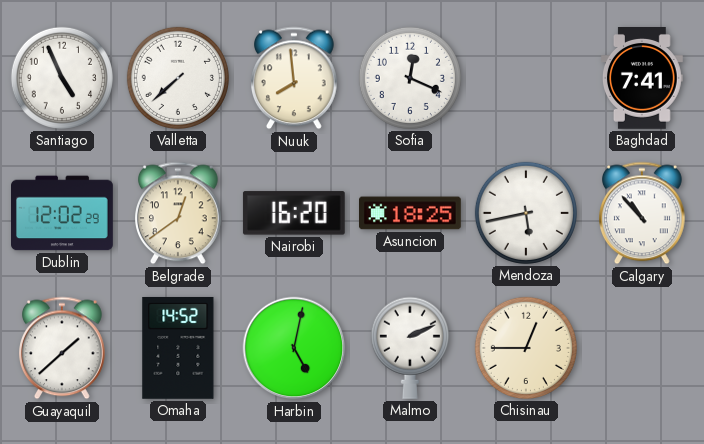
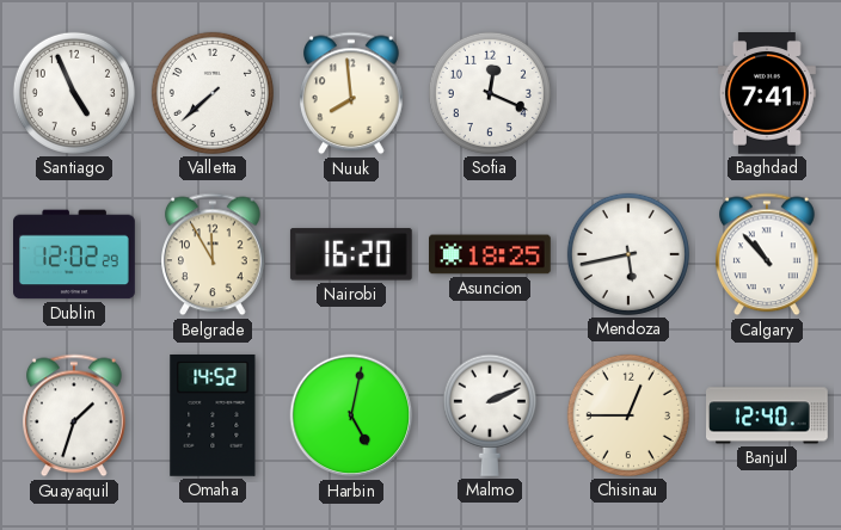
Belgrade: 12:39 -> 11:55
Guayaquil: 1:38 -> 1:33
Banjul: none -> 12:40
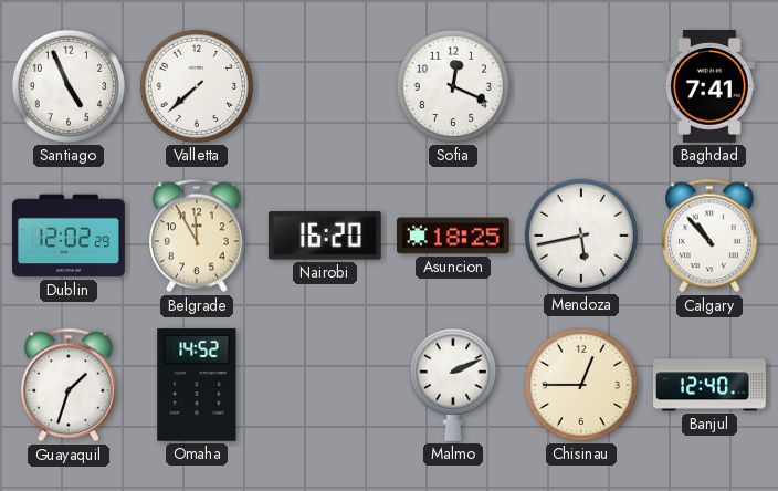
Nuuk: 7:59 -> none
Harbin: 5:02 -> none
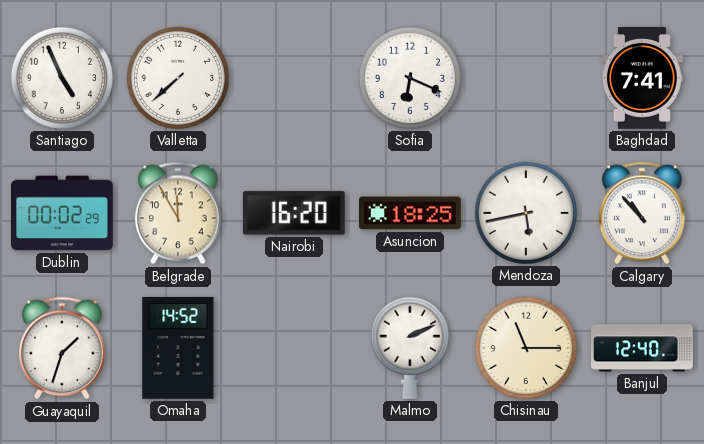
Sofia: 12:19 -> 6:19
Dublin: 12:02 -> 00:02
Chisinau: 12:45 -> 11:15
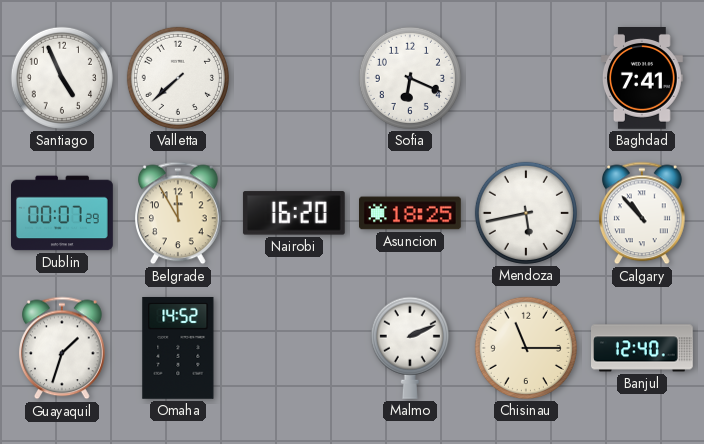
Dublin: 00:02 -> 00:07
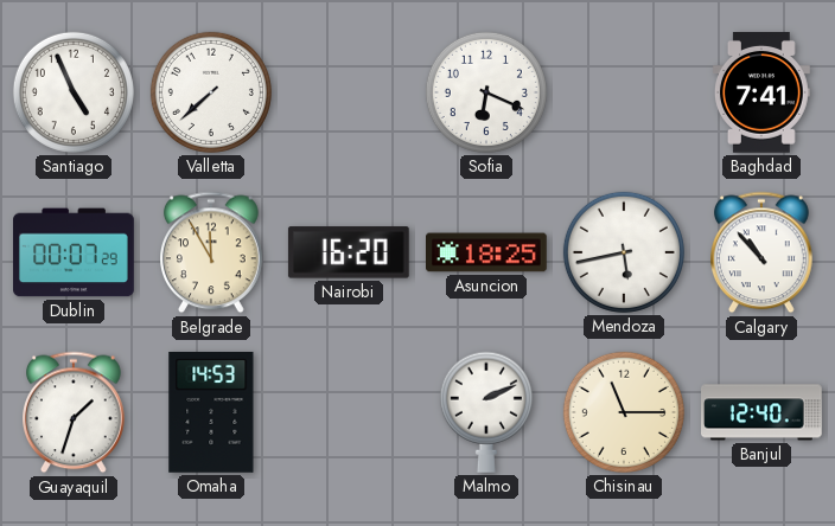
Omaha: 14:52 -> 14:53
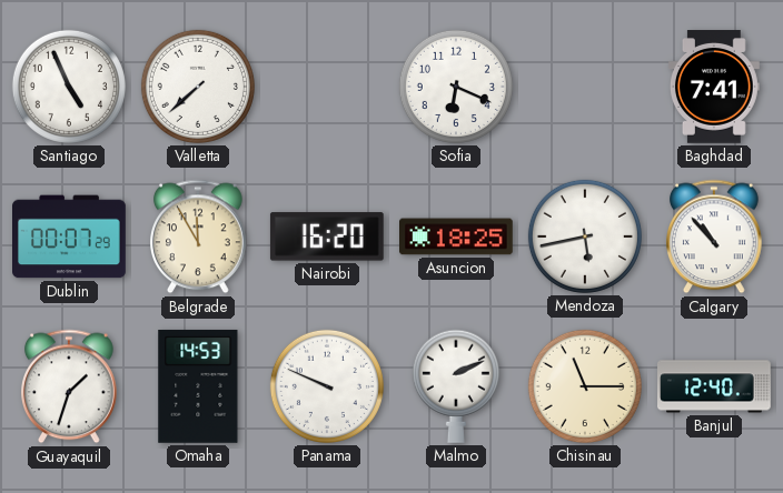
Panama: none -> 9:49
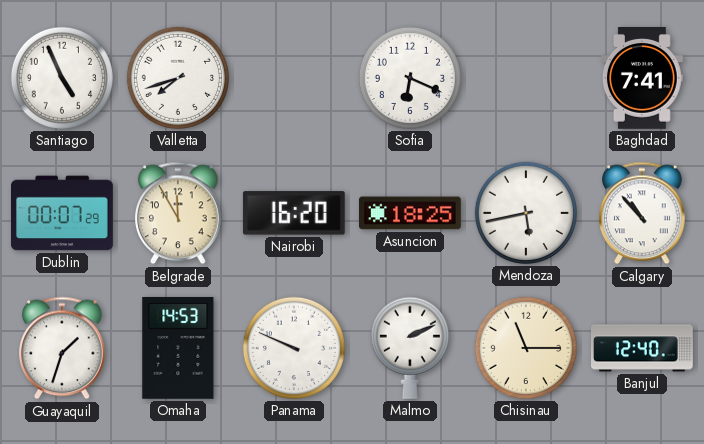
Valletta: 7:38 -> 7:42
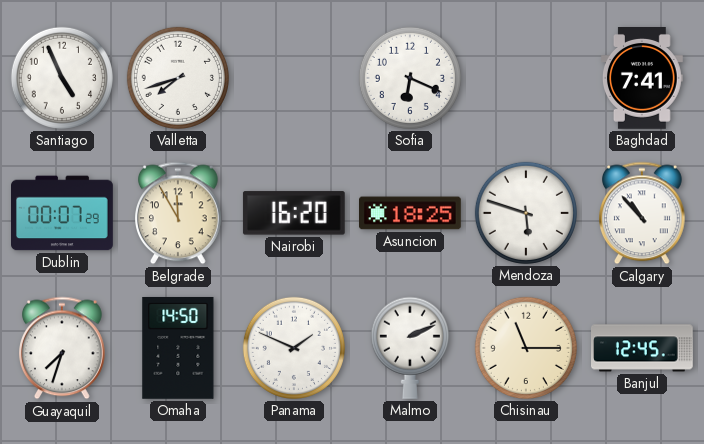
Mendoza: 5:43 -> 5:48
Guayaquil: 1:33 -> 7:33
Omaha: 14:53 -> 14:50
Panama: 9:49 -> 1:49
Banjul: 12:40 -> 12:45
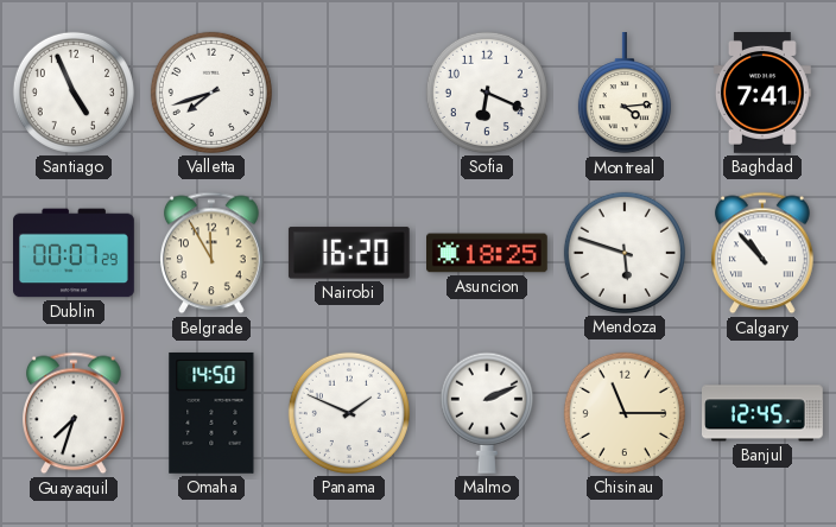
Montreal: none -> 4:14
